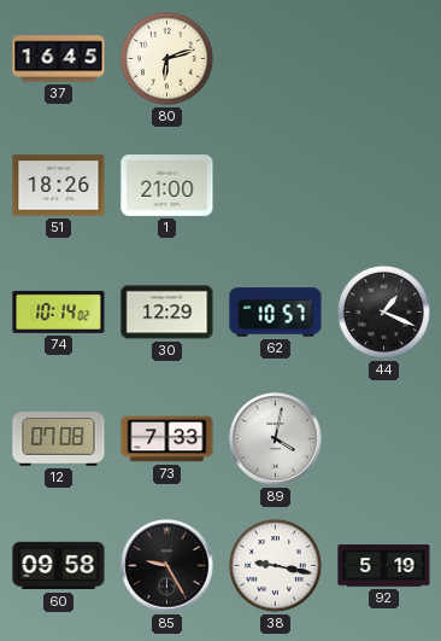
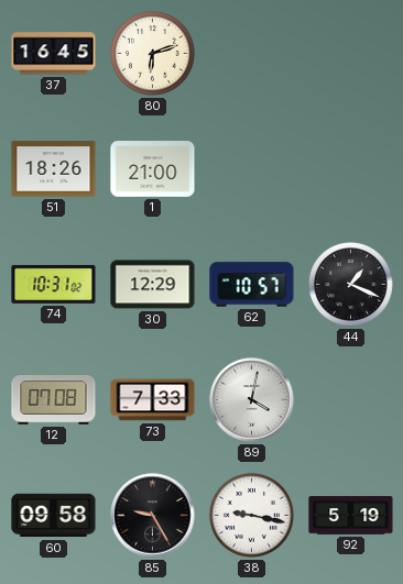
74: 10:14 -> 10:31
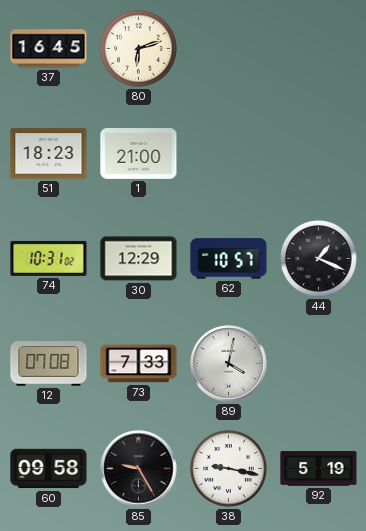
51: 18:26 -> 18:23
